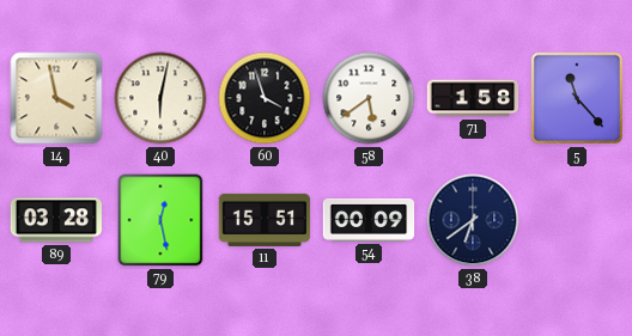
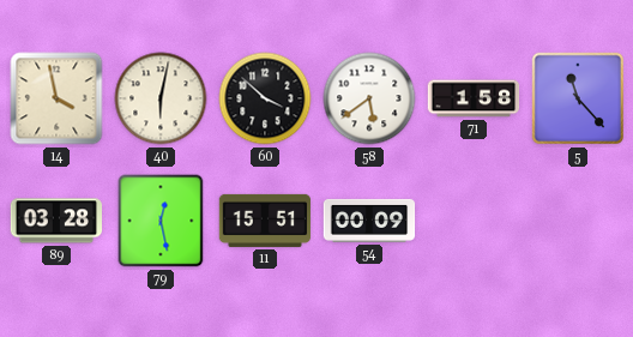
60: 3:57 -> 3:52
38: 6:39 -> none
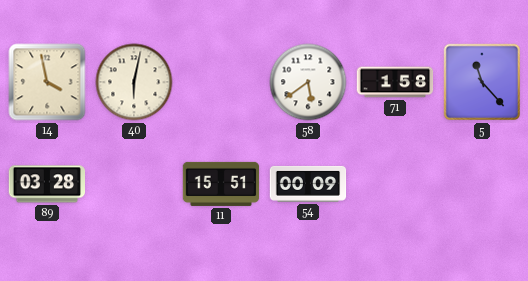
60: 3:52 -> none
79: 12:28 -> none
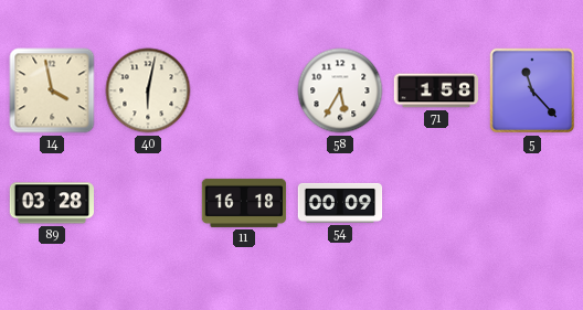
58: 5:39 -> 5:35
11: 15:51 -> 16:18
